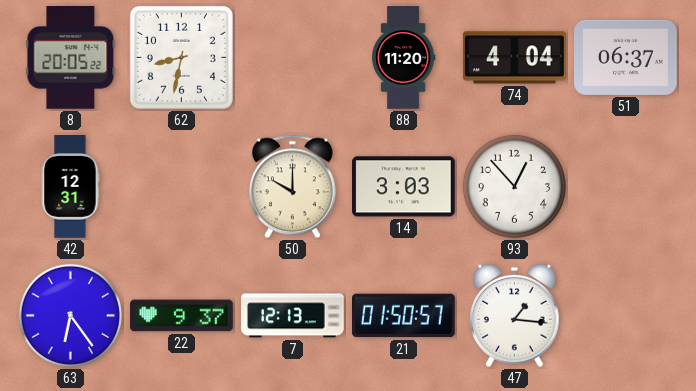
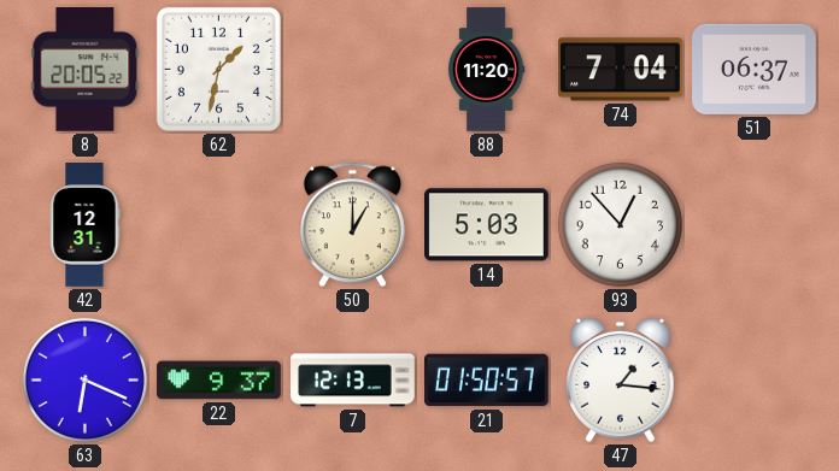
62: 8:32 -> 1:32
74: 4:04 -> 7:04
50: 10:00 -> 1:00
14: 3:03 -> 5:03
63: 6:24 -> 6:19
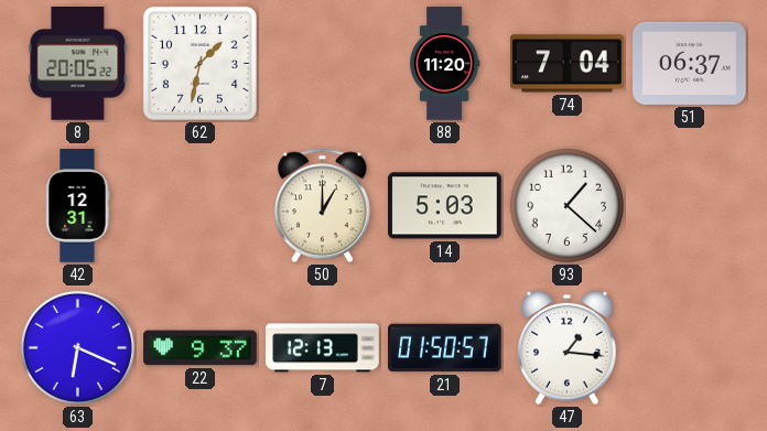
93: 12:53 -> 1:22
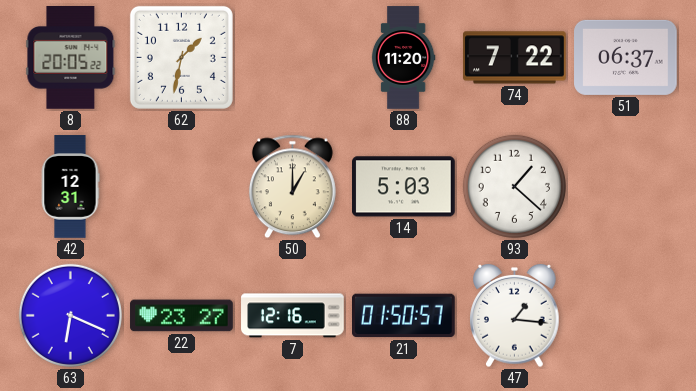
74: 7:04 -> 7:22
22: 9:37 -> 23:27
7: 12:13 -> 12:16
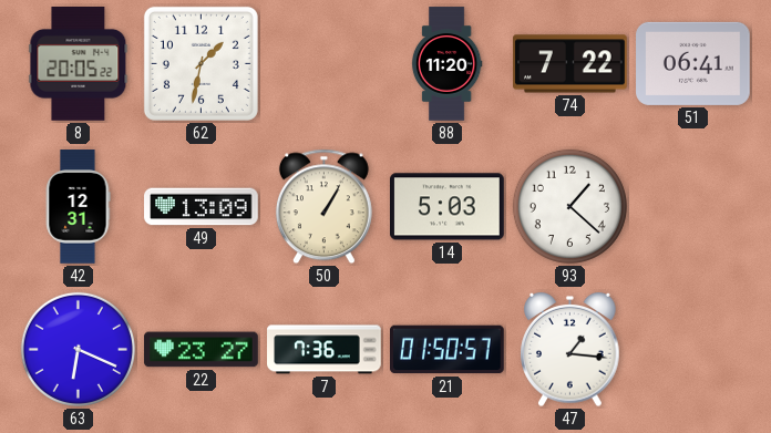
51: 06:37 -> 06:41
49: none -> 13:09
50: 1:00 -> 1:05
7: 12:16 -> 7:36
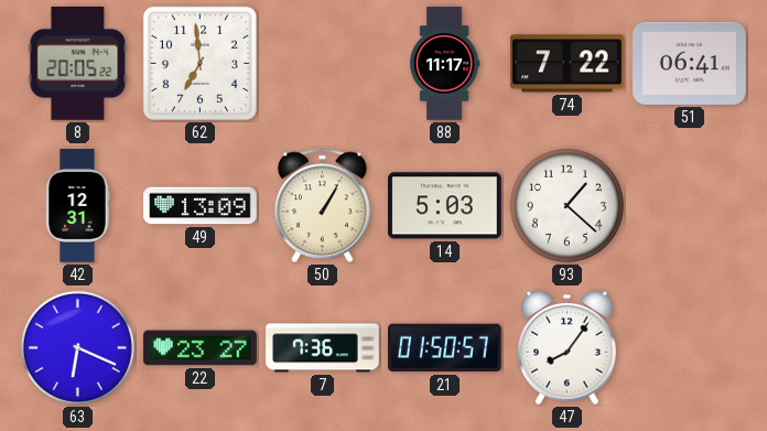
62: 1:32 -> 6:59
88: 11:20 -> 11:17
47: 1:16 -> 8:06
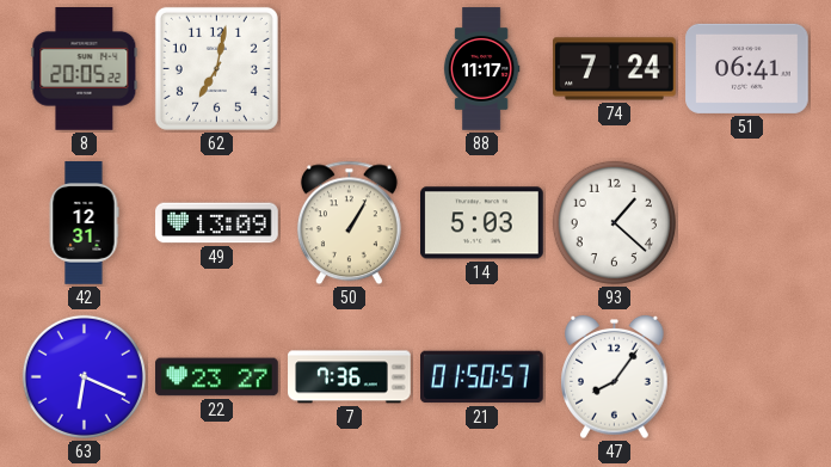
62: 6:59 -> 7:02
74: 7:22 -> 7:24
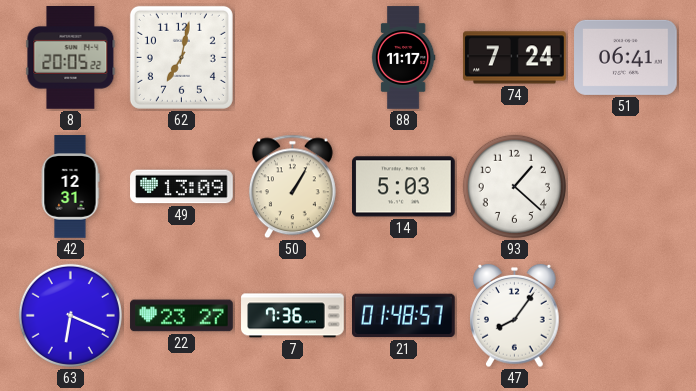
21: 01:50 -> 01:48
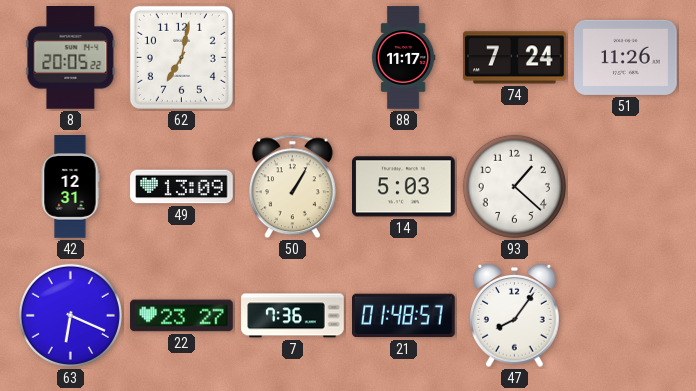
51: 06:41 -> 11:26
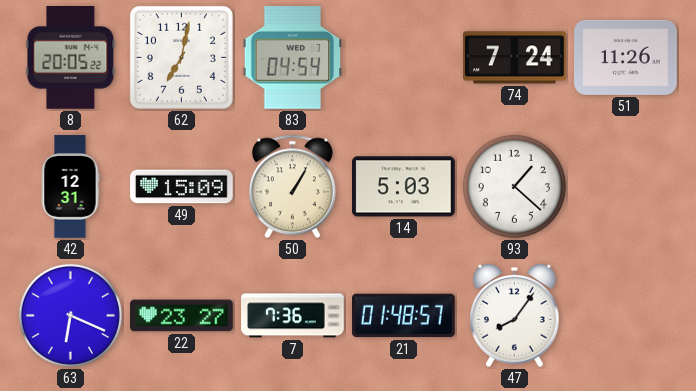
83: none -> 04:54
88: 11:17 -> none
49: 13:09 -> 15:09
